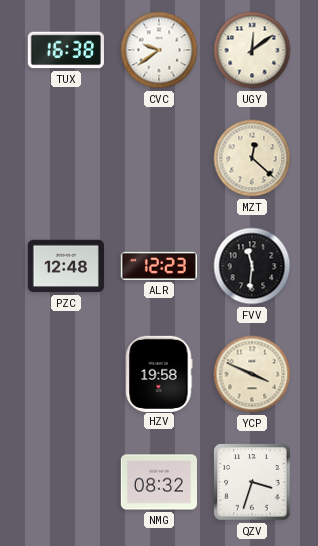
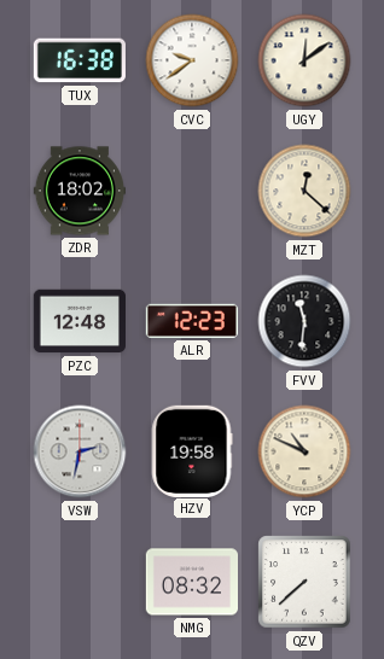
ZDR: none -> 18:02
VSW: none -> 2:32
YCP: 3:49 -> 10:49
QZV: 3:33 -> 7:38
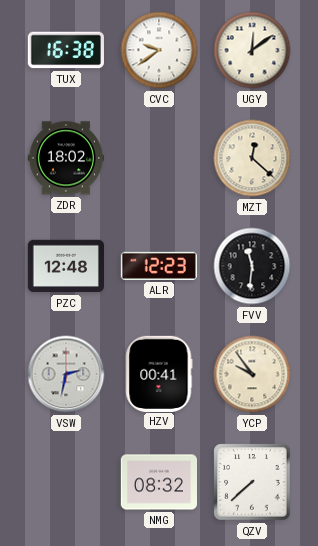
HZV: 19:58 -> 00:41
YCP: 10:49 -> 9:54
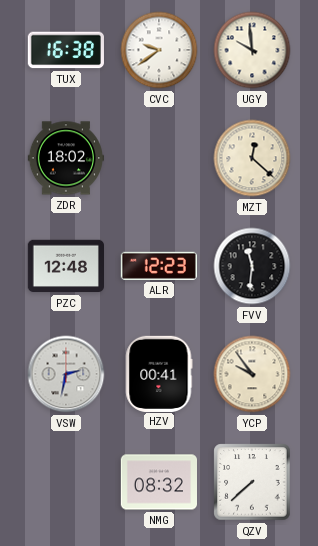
UGY: 12:09 -> 9:59
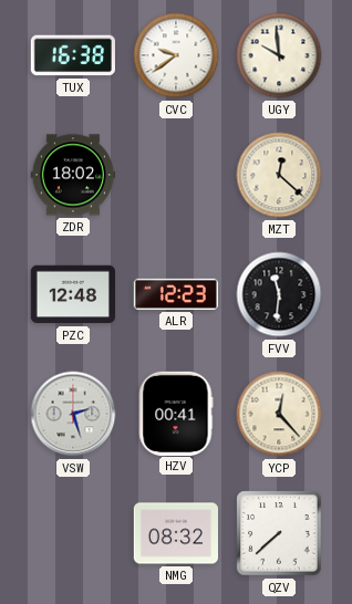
VSW: 2:32 -> 2:27
YCP: 9:54 -> 12:23
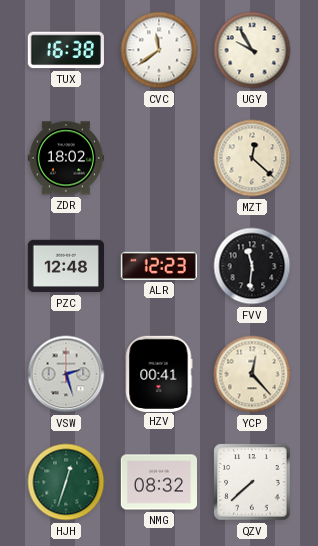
CVC: 9:39 -> 11:39
UGY: 9:59 -> 9:55
HJH: none -> 12:33
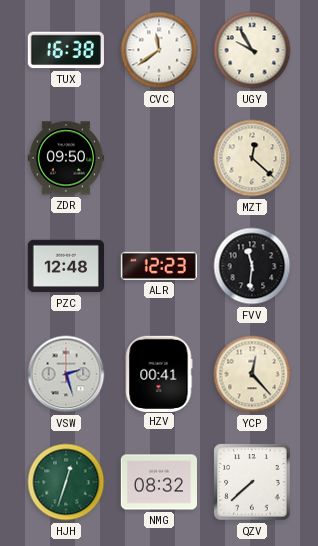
ZDR: 18:02 -> 09:50
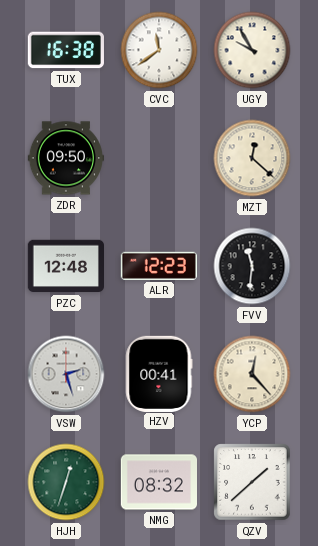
QZV: 7:38 -> 1:38
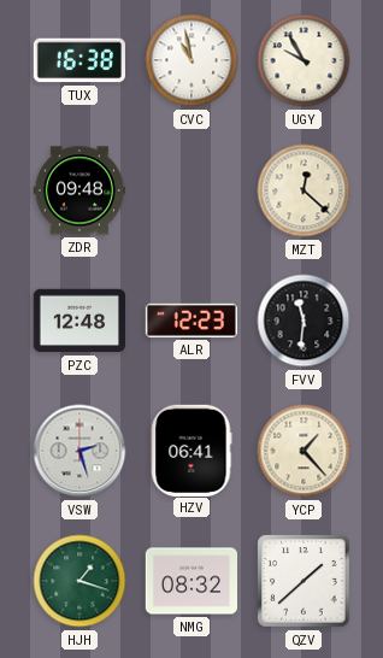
CVC: 11:39 -> 10:58
ZDR: 09:50 -> 09:48
HZV: 00:41 -> 06:41
YCP: 12:23 -> 1:23
HJH: 12:33 -> 1:18
